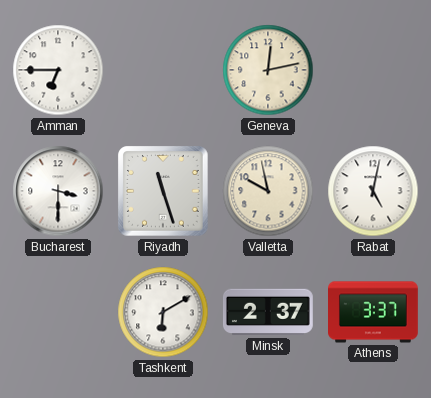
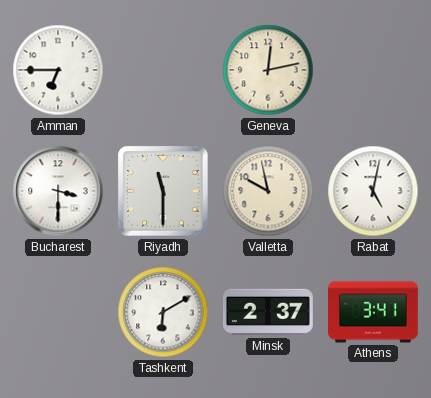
Riyadh: 11:27 -> 11:30
Athens: 3:37 -> 3:41
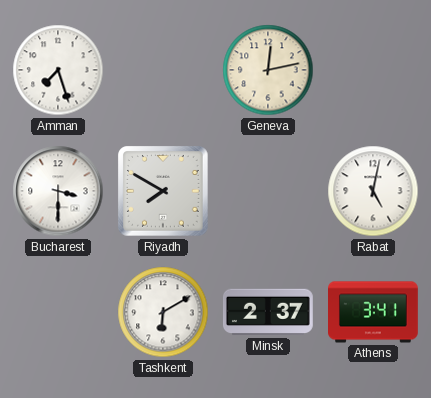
Amman: 6:45 -> 7:27
Riyadh: 11:30 -> 7:50
Valletta: 9:58 -> none
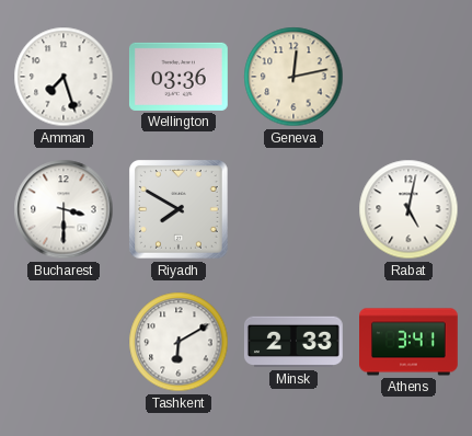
Wellington: none -> 03:36
Minsk: 2:37 -> 2:33
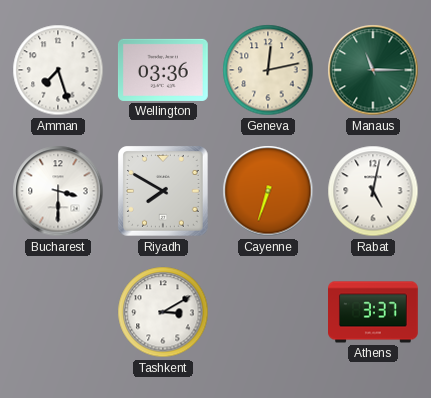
Manaus: none -> 11:15
Cayenne: none -> 6:33
Tashkent: 6:10 -> 3:10
Minsk: 2:33 -> none
Athens: 3:41 -> 3:37
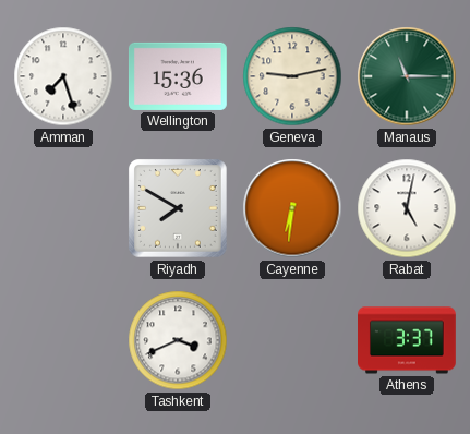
Wellington: 03:36 -> 15:36
Geneva: 12:13 -> 9:13
Bucharest: 3:30 -> none
Cayenne: 6:33 -> 6:31
Tashkent: 3:10 -> 3:41
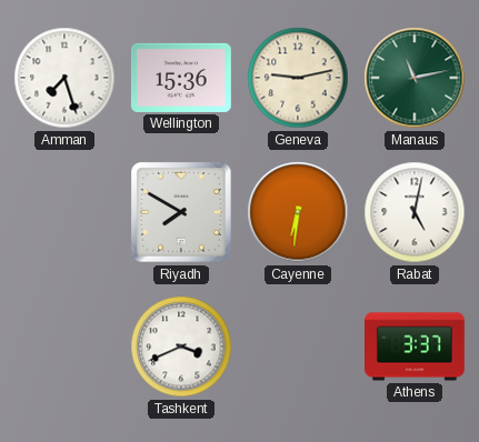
Manaus: 11:15 -> 11:13
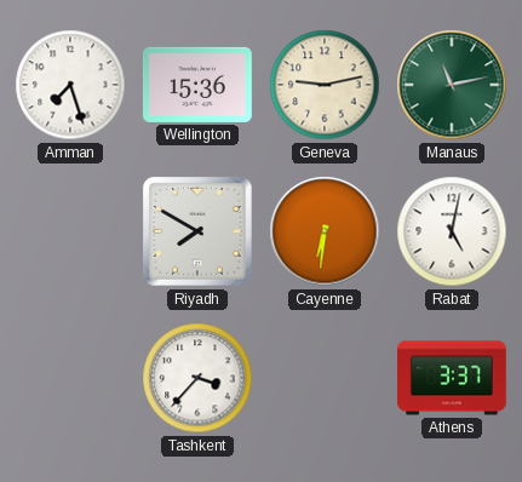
Tashkent: 3:41 -> 3:37
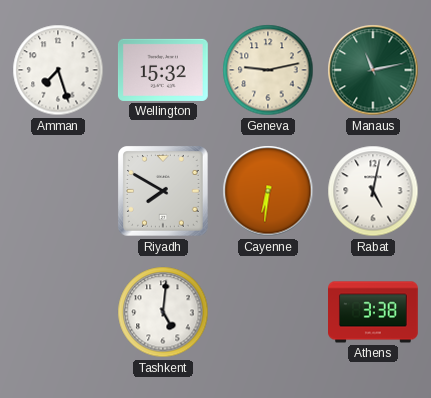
Wellington: 15:36 -> 15:32
Tashkent: 3:37 -> 5:01
Athens: 3:37 -> 3:38
